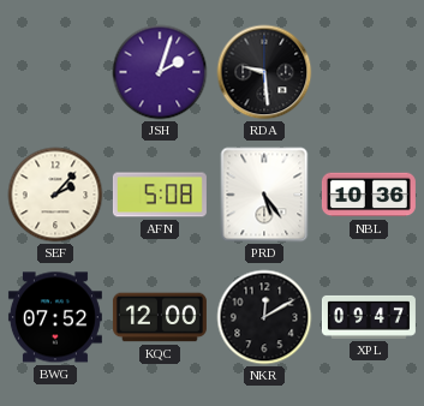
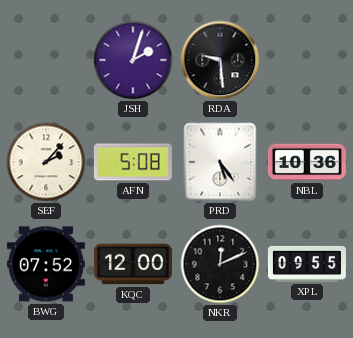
NKR: 12:10 -> 12:11
XPL: 09:47 -> 09:55
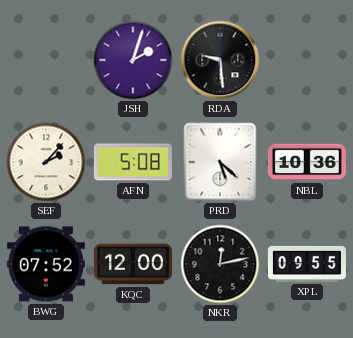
PRD: 5:24 -> 5:22
NKR: 12:11 -> 12:13
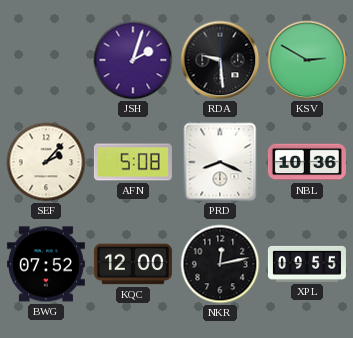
KSV: none -> 2:50
PRD: 5:22 -> 8:19
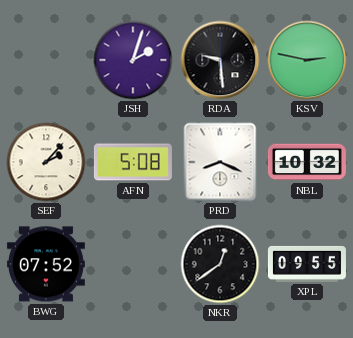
KSV: 2:50 -> 2:47
NBL: 10:36 -> 10:32
KQC: 12:00 -> none
NKR: 12:13 -> 12:39
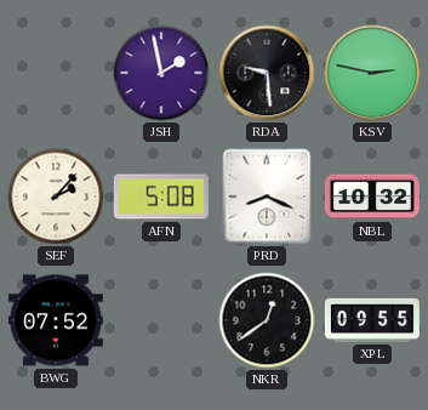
JSH: 2:03 -> 1:58
